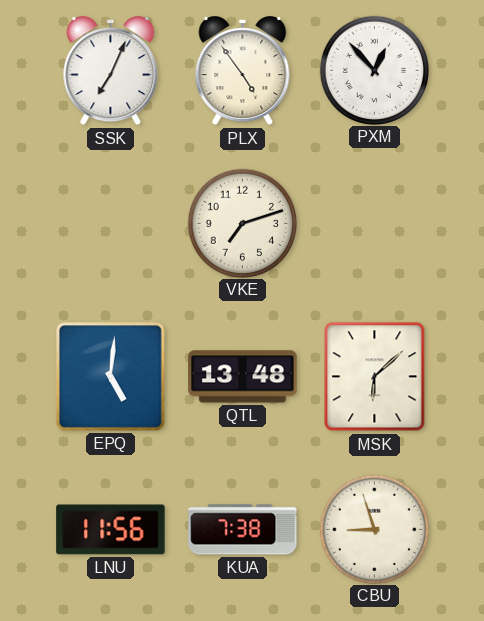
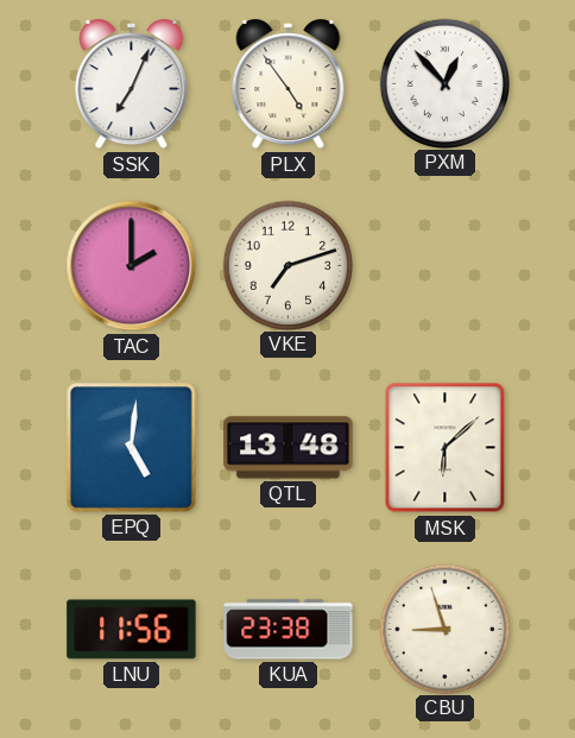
TAC: none -> 2:00
KUA: 7:38 -> 23:38
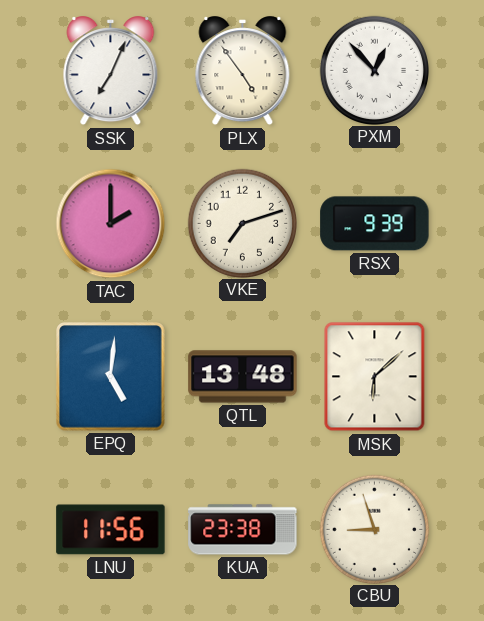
RSX: none -> 9:39
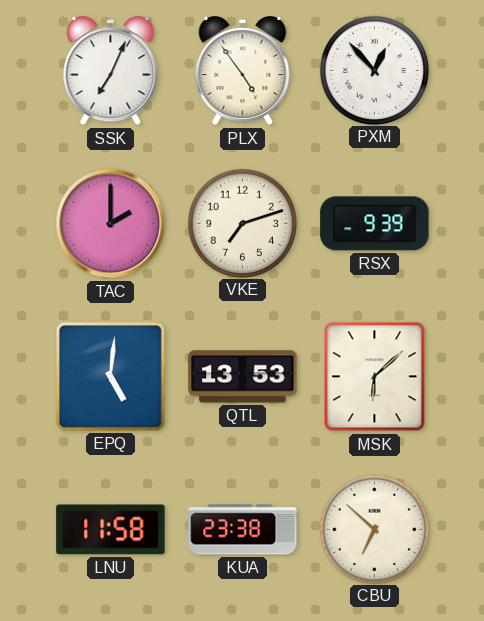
QTL: 13:48 -> 13:53
LNU: 11:56 -> 11:58
CBU: 8:57 -> 6:52
